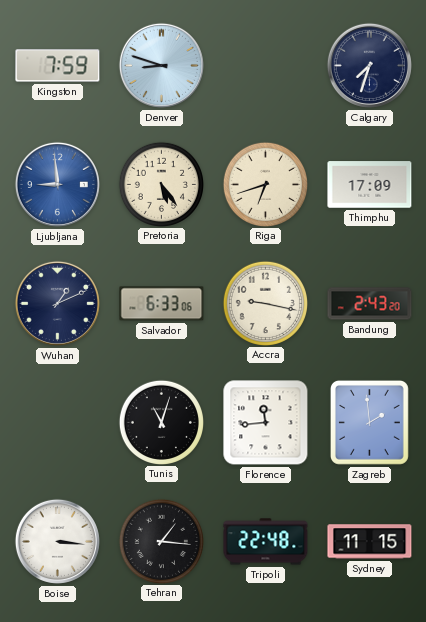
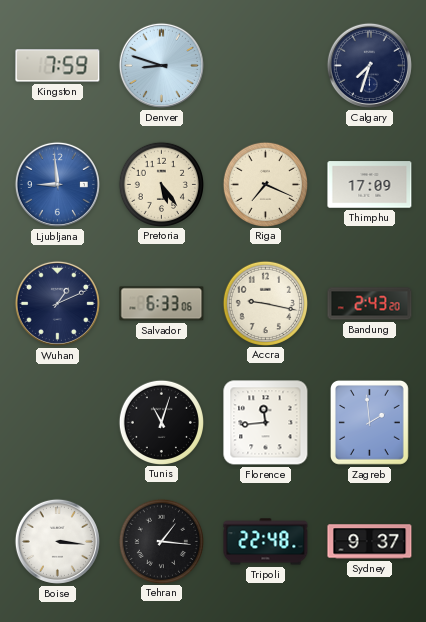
Riga: 6:42 -> 7:19
Sydney: 11:15 -> 9:37
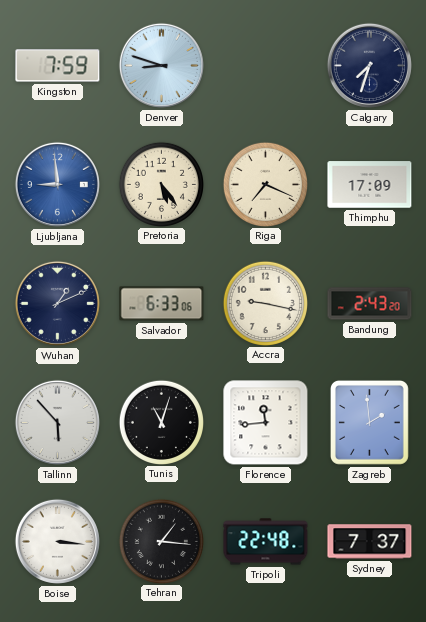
Tallinn: none -> 5:53
Sydney: 9:37 -> 7:37
